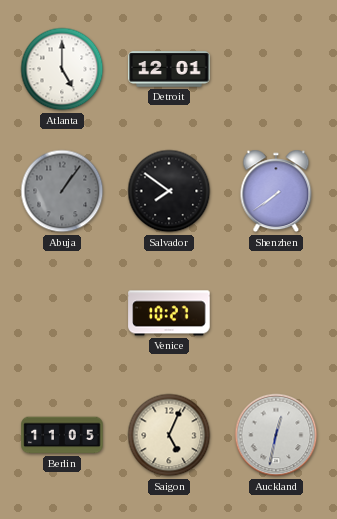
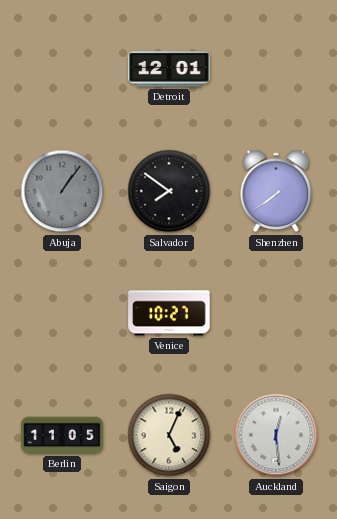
Atlanta: 5:00 -> none
Auckland: 12:32 -> 12:29
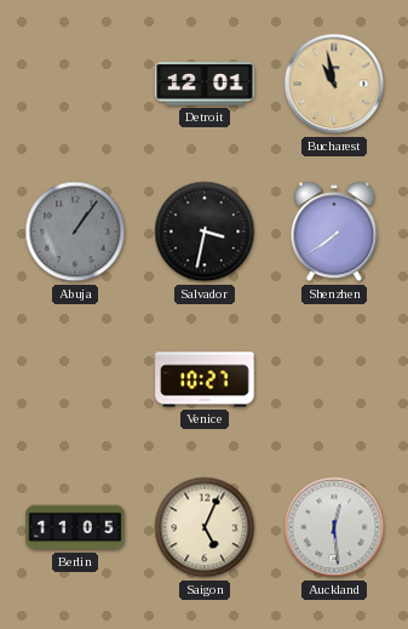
Bucharest: none -> 10:58
Salvador: 7:51 -> 3:32
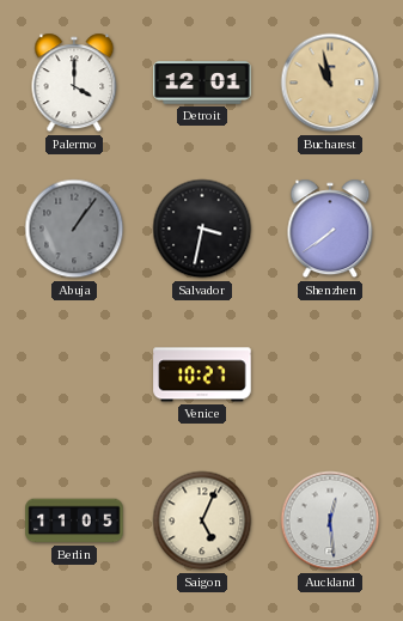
Palermo: none -> 4:00
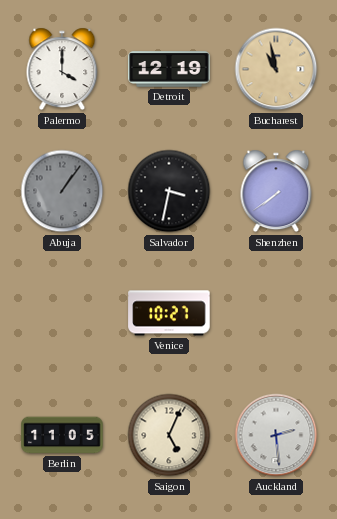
Detroit: 12:01 -> 12:19
Auckland: 12:29 -> 2:29
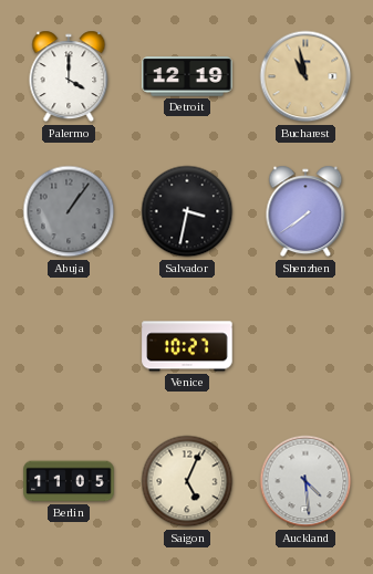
Auckland: 2:29 -> 4:29
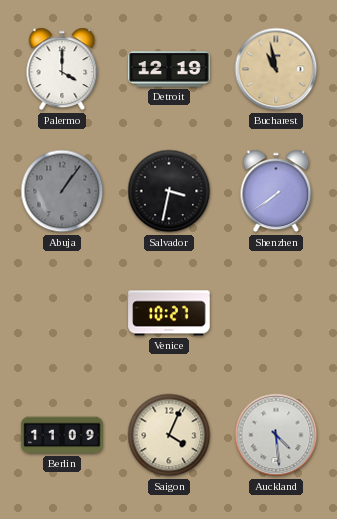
Berlin: 11:05 -> 11:09
Saigon: 5:04 -> 4:04
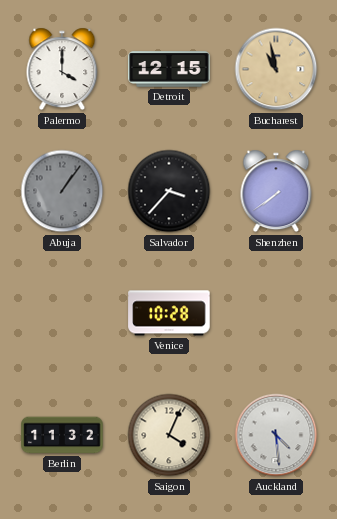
Detroit: 12:19 -> 12:15
Salvador: 3:32 -> 3:37
Venice: 10:27 -> 10:28
Berlin: 11:09 -> 11:32
